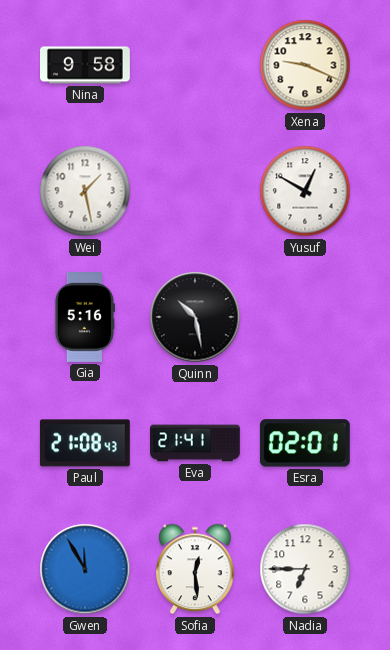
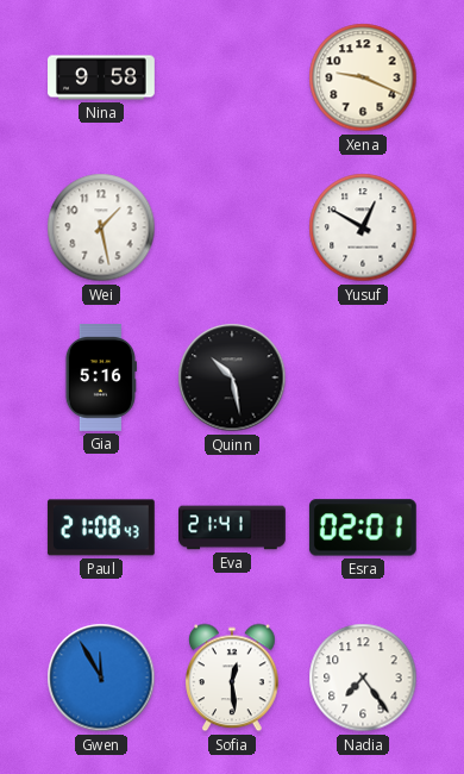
Nadia: 6:45 -> 7:24
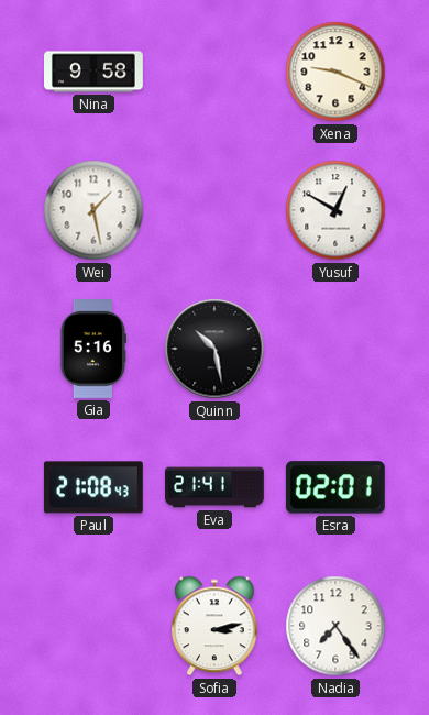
Gwen: 11:55 -> none
Sofia: 12:29 -> 3:13
